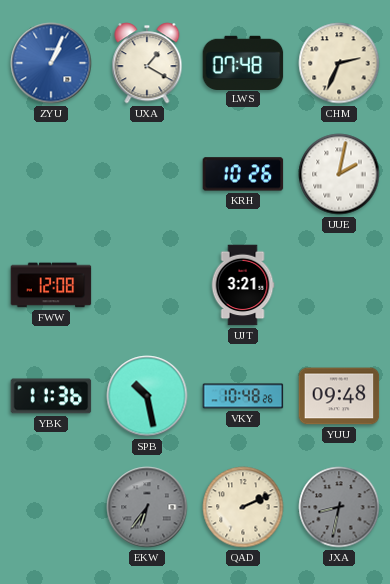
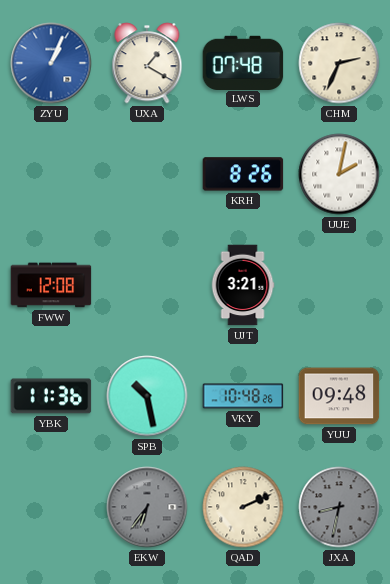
KRH: 10:26 -> 8:26
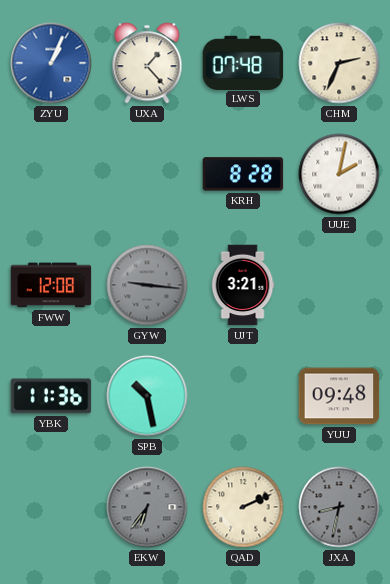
UXA: 1:20 -> 1:23
KRH: 8:26 -> 8:28
GYW: none -> 9:16
VKY: 10:48 -> none
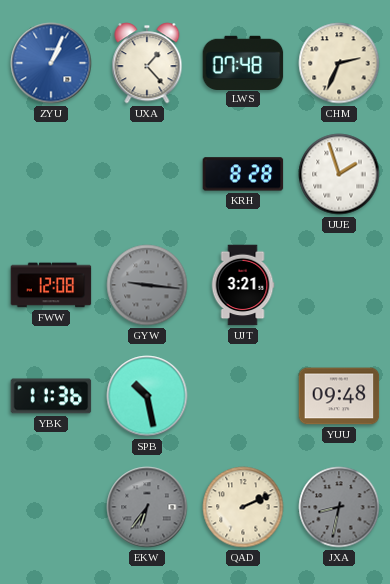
UUE: 2:02 -> 1:57
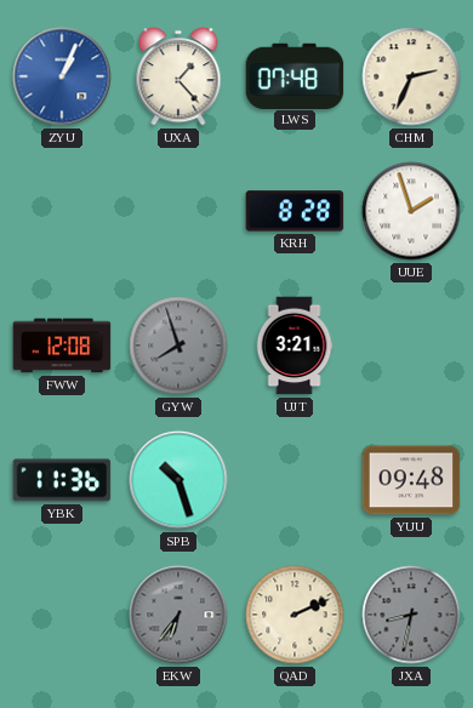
GYW: 9:16 -> 7:57
SPB: 10:28 -> 10:27
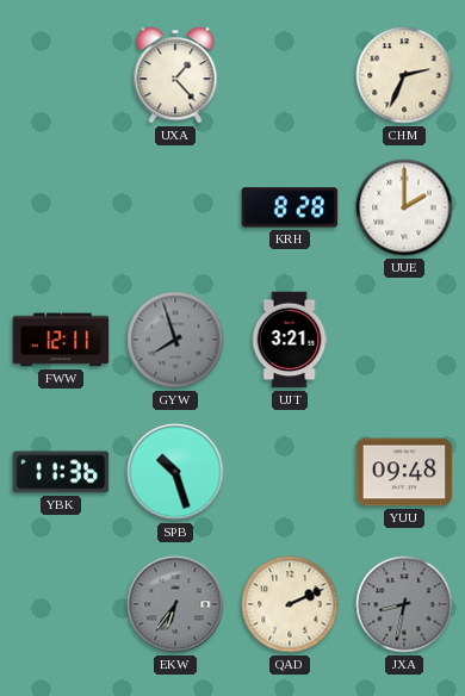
ZYU: 1:04 -> none
LWS: 07:48 -> none
UUE: 1:57 -> 2:00
FWW: 12:08 -> 12:11
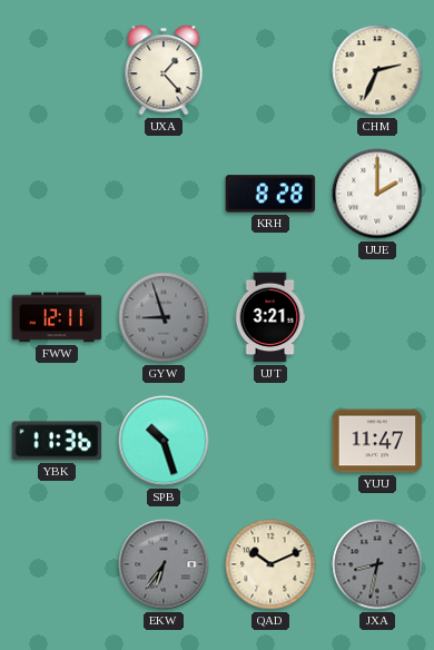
GYW: 7:57 -> 8:57
YUU: 09:48 -> 11:47
QAD: 2:11 -> 10:11
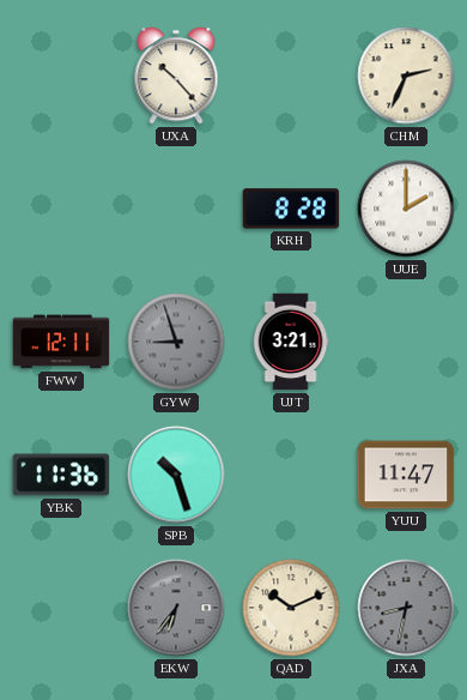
UXA: 1:23 -> 10:23
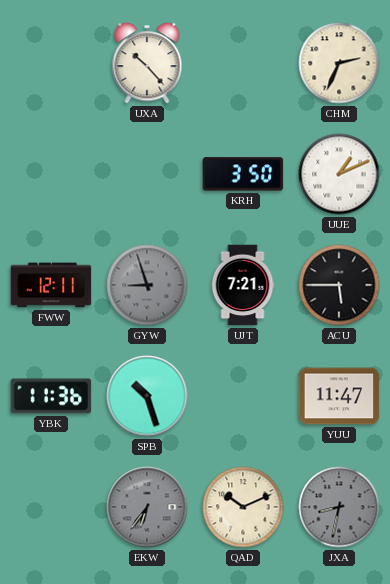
KRH: 8:28 -> 3:50
UUE: 2:00 -> 1:11
UJT: 3:21 -> 7:21
ACU: none -> 5:45
